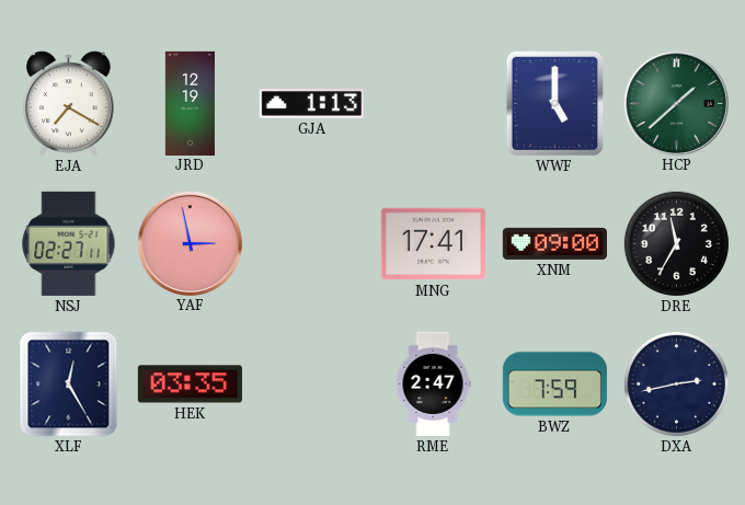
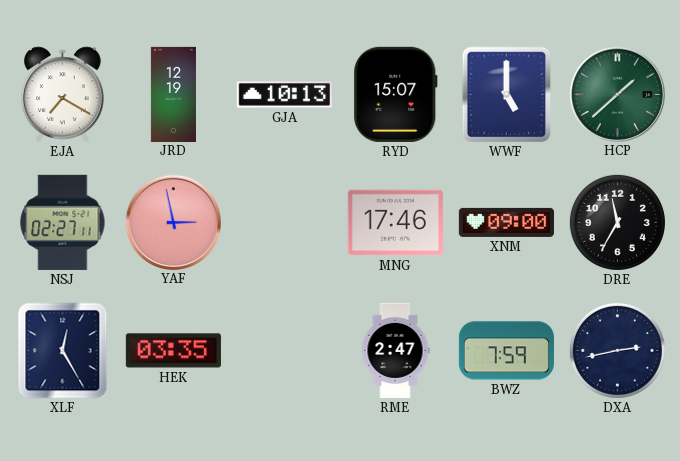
GJA: 1:13 -> 10:13
RYD: none -> 15:07
MNG: 17:41 -> 17:46
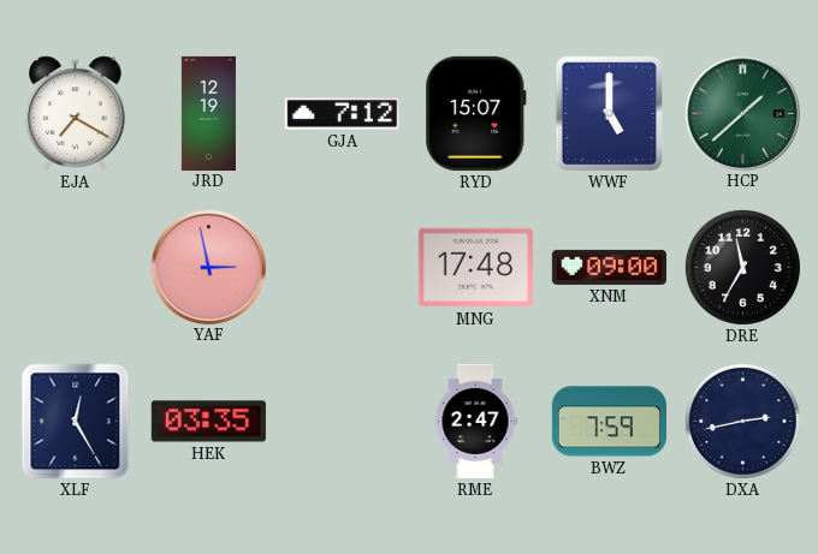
GJA: 10:13 -> 7:12
NSJ: 02:27 -> none
MNG: 17:46 -> 17:48
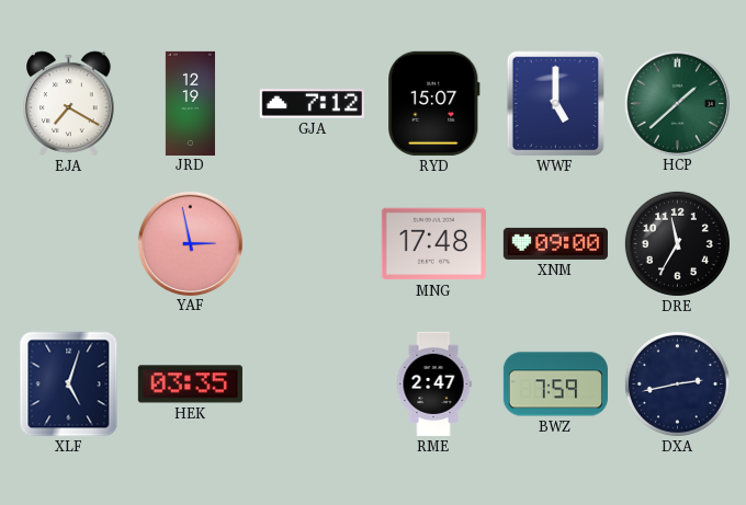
XLF: 12:25 -> 5:03
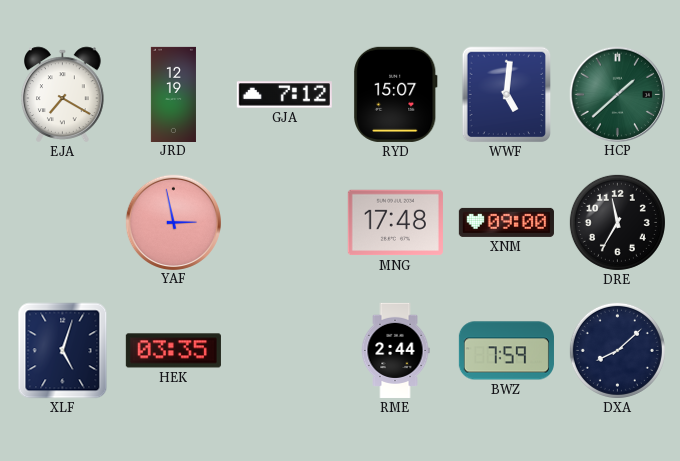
WWF: 5:00 -> 5:01
RME: 2:47 -> 2:44
DXA: 2:43 -> 8:08
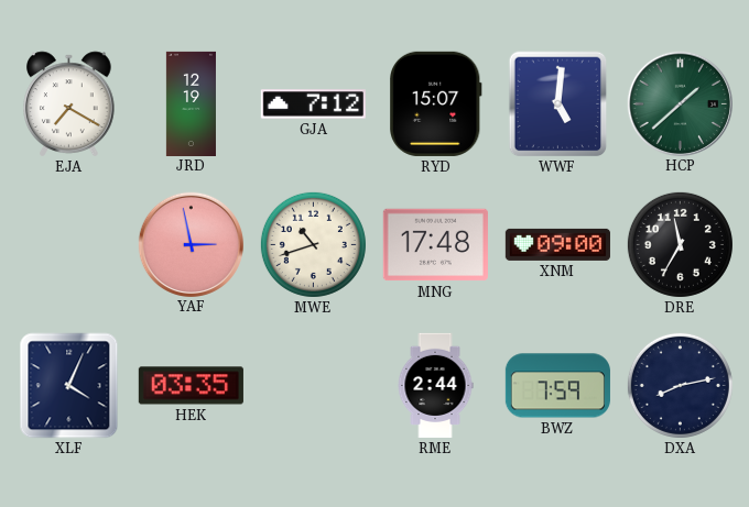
MWE: none -> 10:42
XLF: 5:03 -> 4:04
DXA: 8:08 -> 8:13
